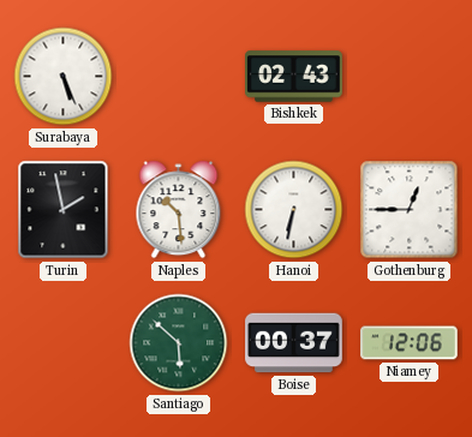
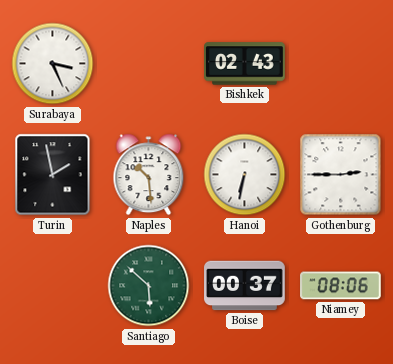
Surabaya: 5:26 -> 3:26
Gothenburg: 12:45 -> 2:45
Niamey: 12:06 -> 08:06
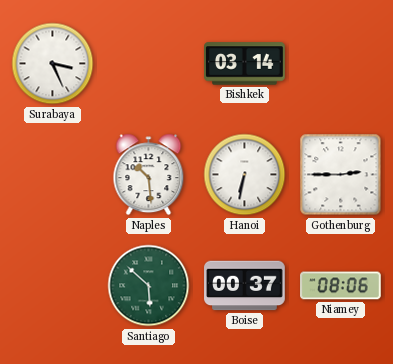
Bishkek: 02:43 -> 03:14
Turin: 1:58 -> none
